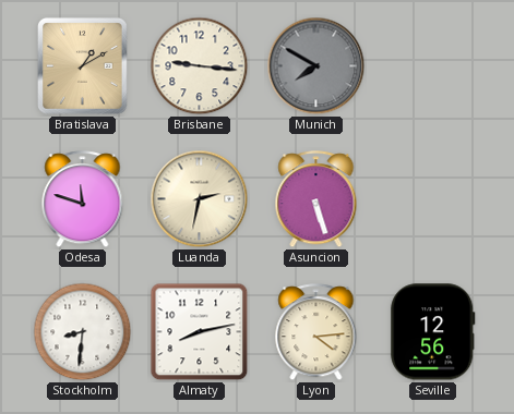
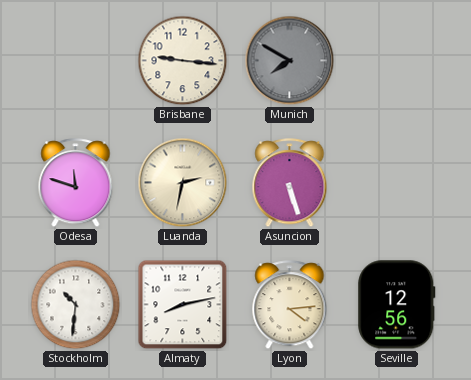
Bratislava: 1:10 -> none
Stockholm: 8:31 -> 10:31
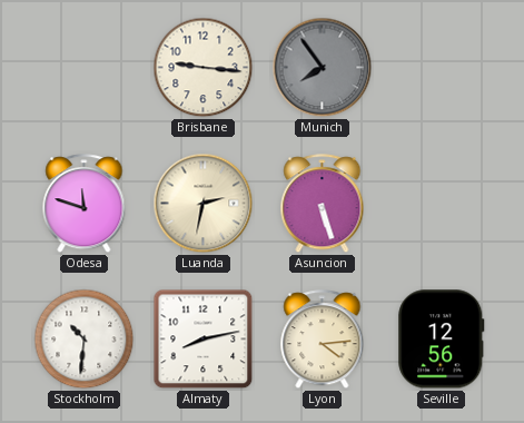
Munich: 7:50 -> 7:54
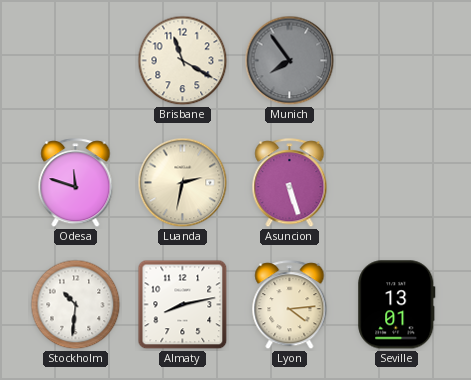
Brisbane: 9:16 -> 11:20
Seville: 12:56 -> 13:01
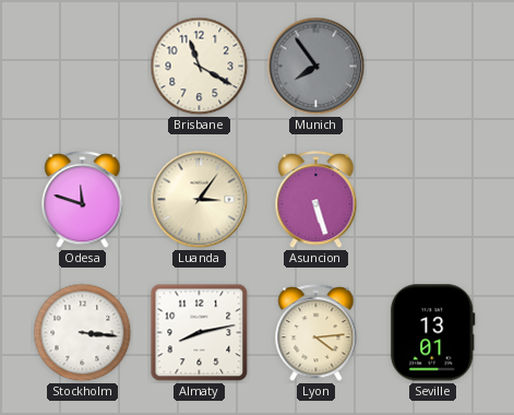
Luanda: 2:32 -> 3:06
Stockholm: 10:31 -> 3:16
